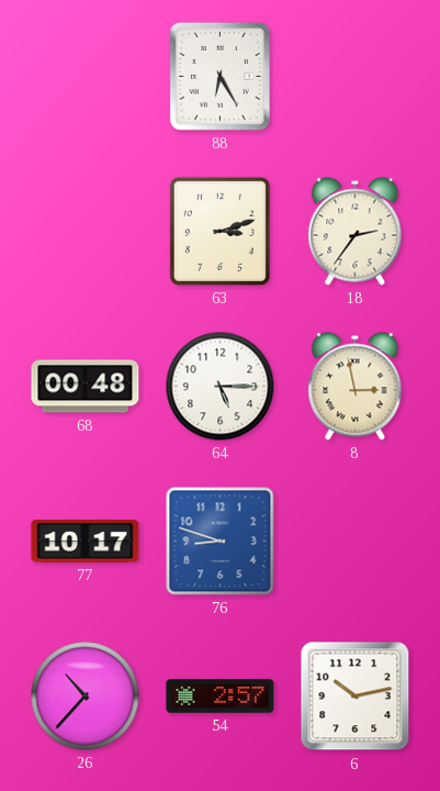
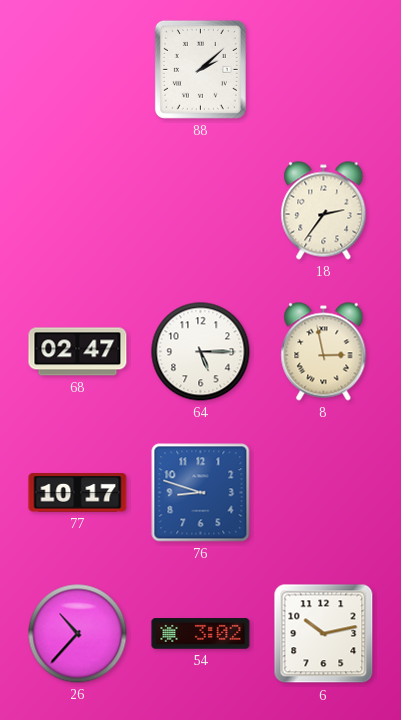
88: 6:25 -> 2:08
63: 3:12 -> none
68: 00:48 -> 02:47
54: 2:57 -> 3:02
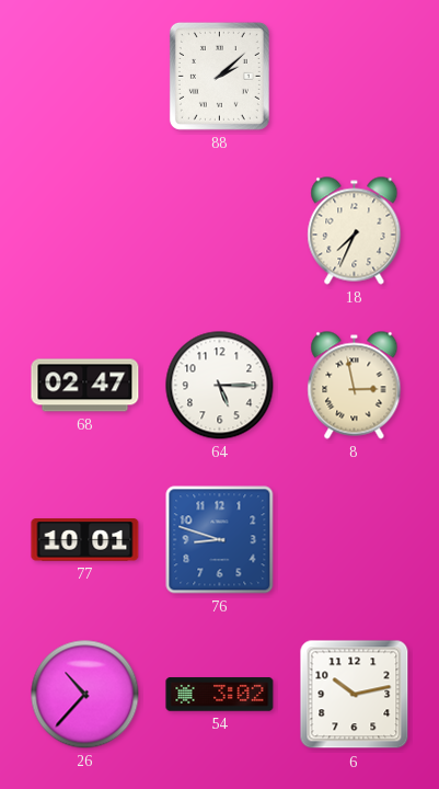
18: 2:36 -> 7:34
77: 10:17 -> 10:01
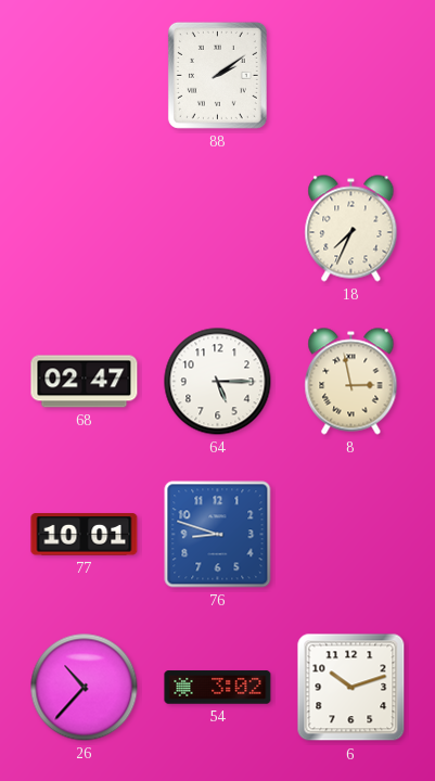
88: 2:08 -> 2:09
6: 10:13 -> 10:12
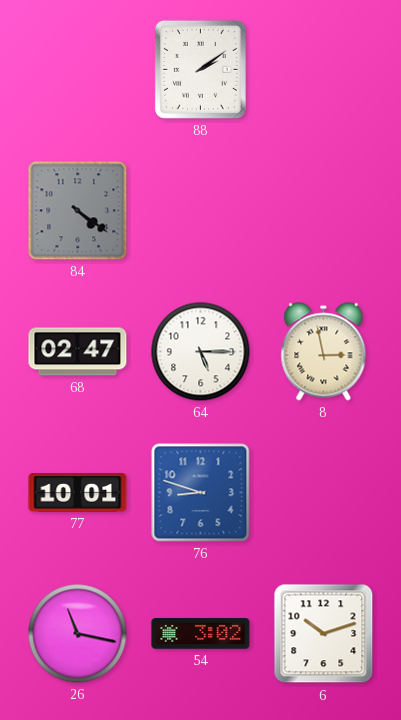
84: none -> 4:21
18: 7:34 -> none
26: 10:37 -> 11:17
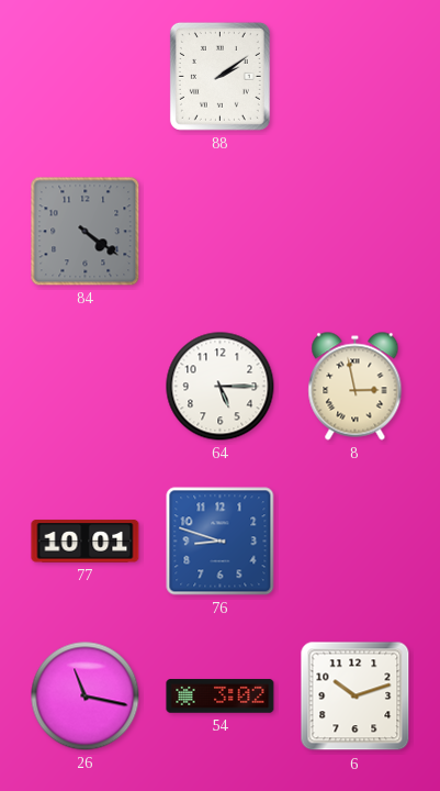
68: 02:47 -> none
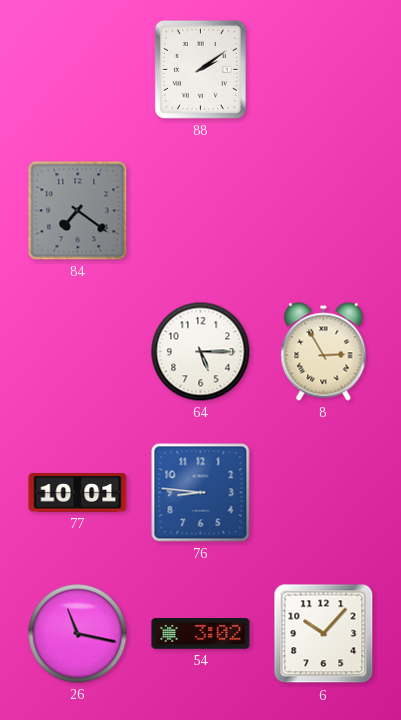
84: 4:21 -> 7:21
8: 2:58 -> 2:55
76: 8:48 -> 8:46
6: 10:12 -> 10:07
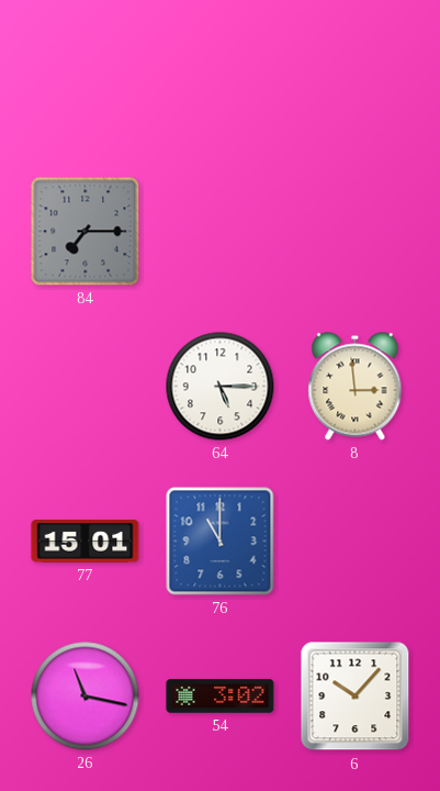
88: 2:09 -> none
84: 7:21 -> 7:15
8: 2:55 -> 2:59
77: 10:01 -> 15:01
76: 8:46 -> 11:00
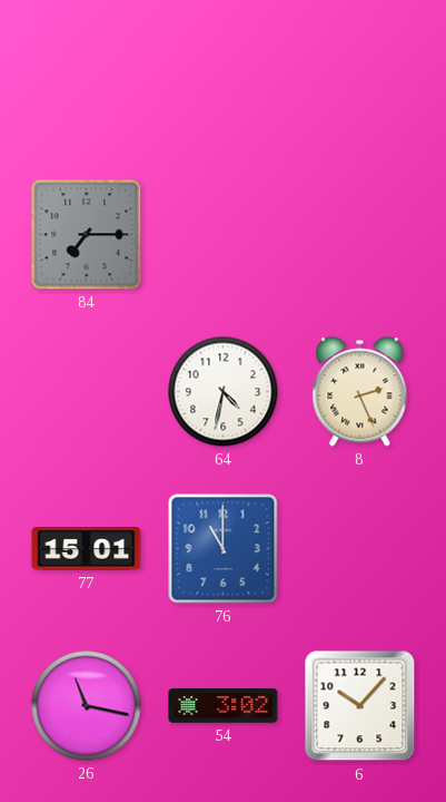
64: 5:15 -> 4:32
8: 2:59 -> 2:26
